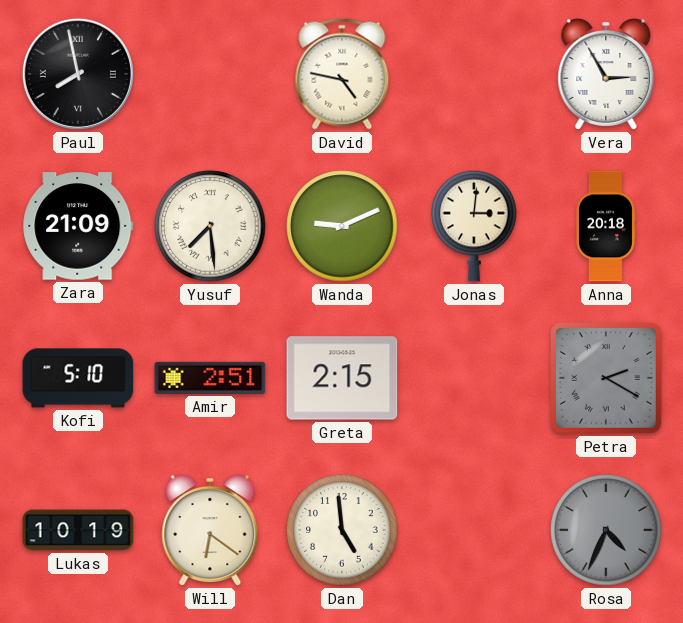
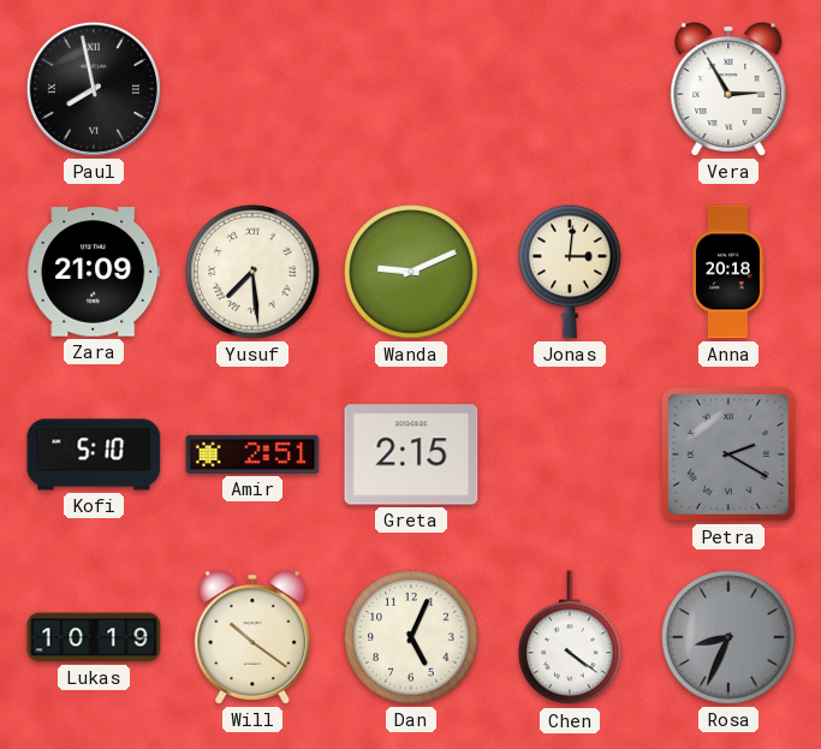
David: 4:47 -> none
Will: 6:21 -> 10:21
Dan: 4:59 -> 5:04
Chen: none -> 4:21
Rosa: 4:34 -> 8:34
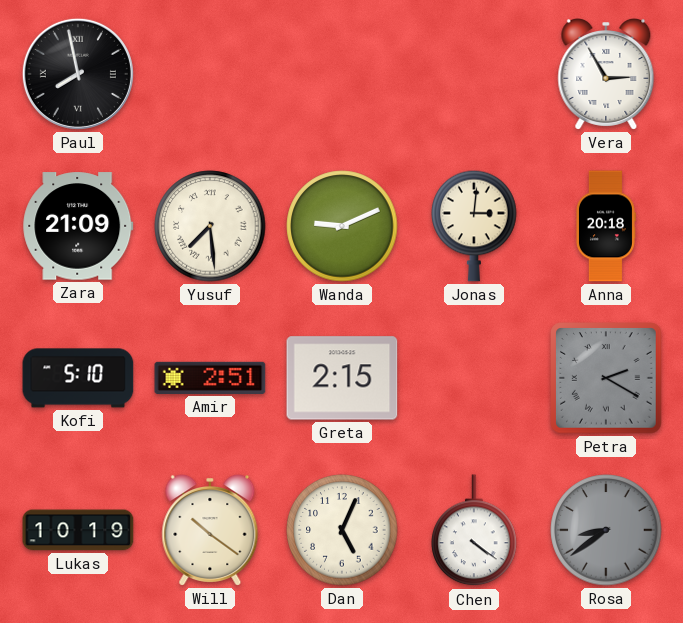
Rosa: 8:34 -> 8:39
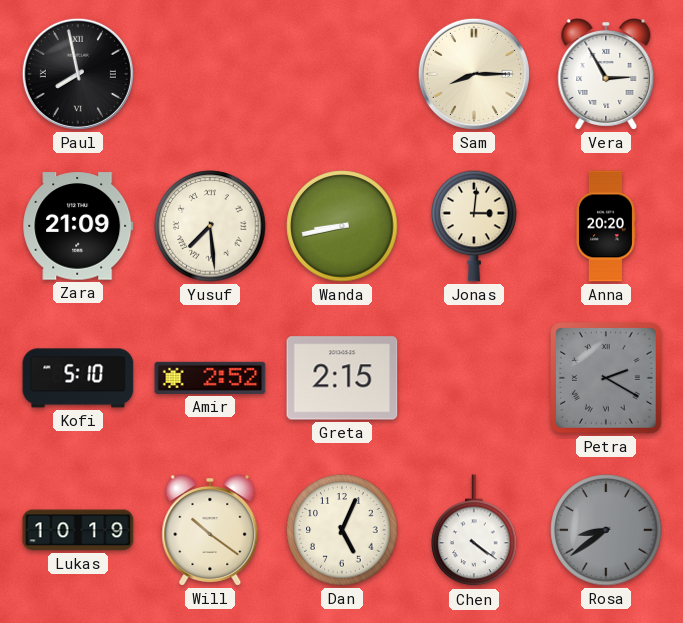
Sam: none -> 8:15
Wanda: 9:11 -> 8:43
Anna: 20:18 -> 20:20
Amir: 2:51 -> 2:52
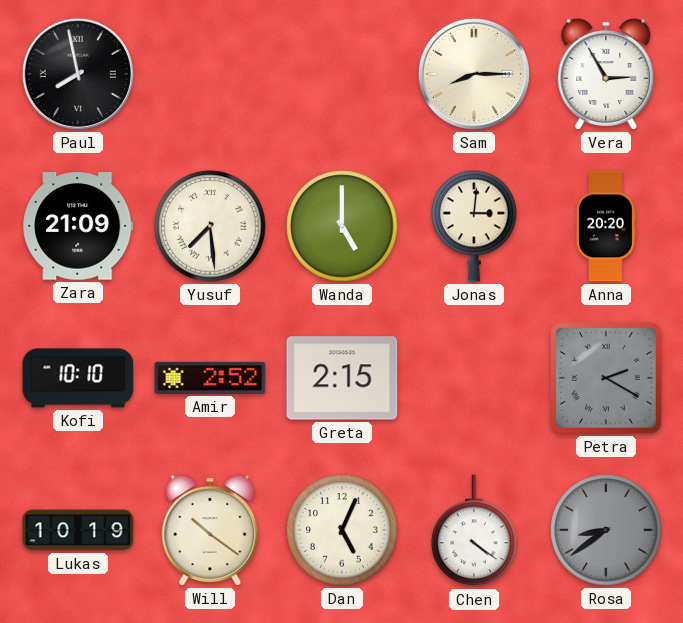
Wanda: 8:43 -> 5:00
Kofi: 5:10 -> 10:10
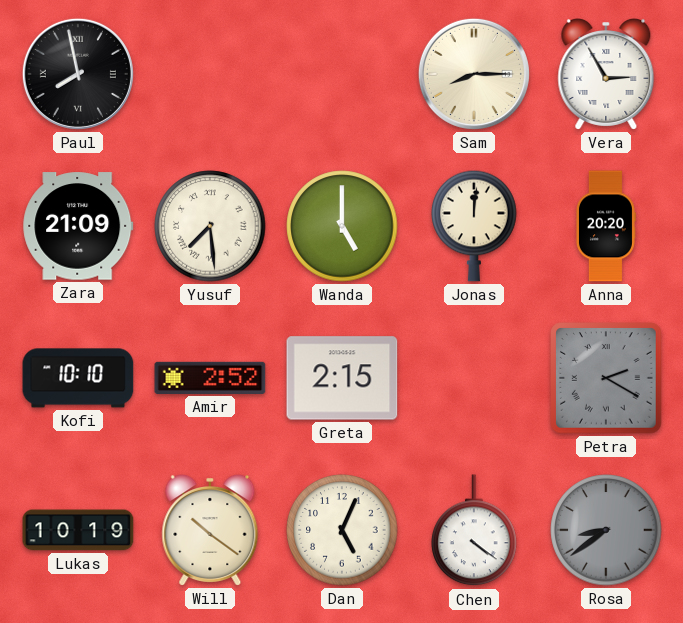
Jonas: 3:01 -> 12:01
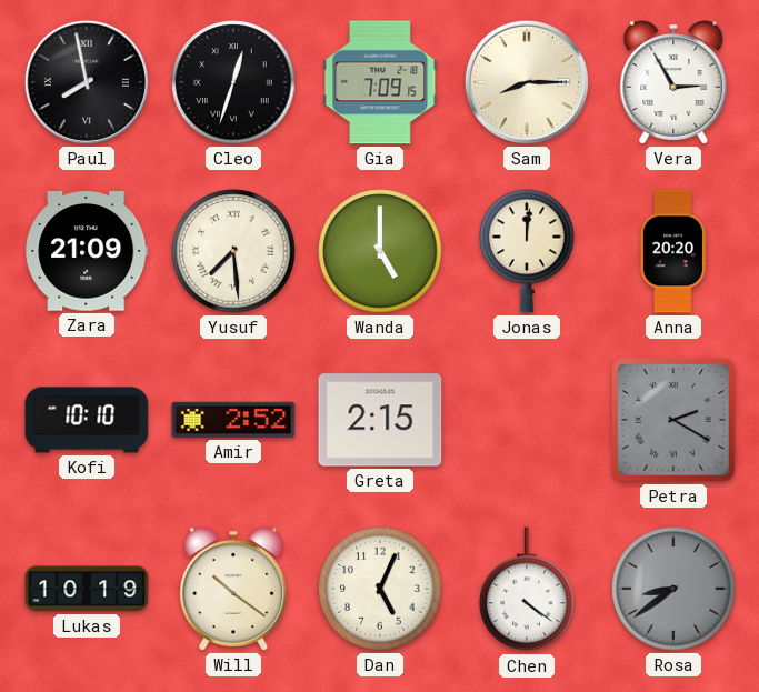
Cleo: none -> 12:33
Gia: none -> 7:09
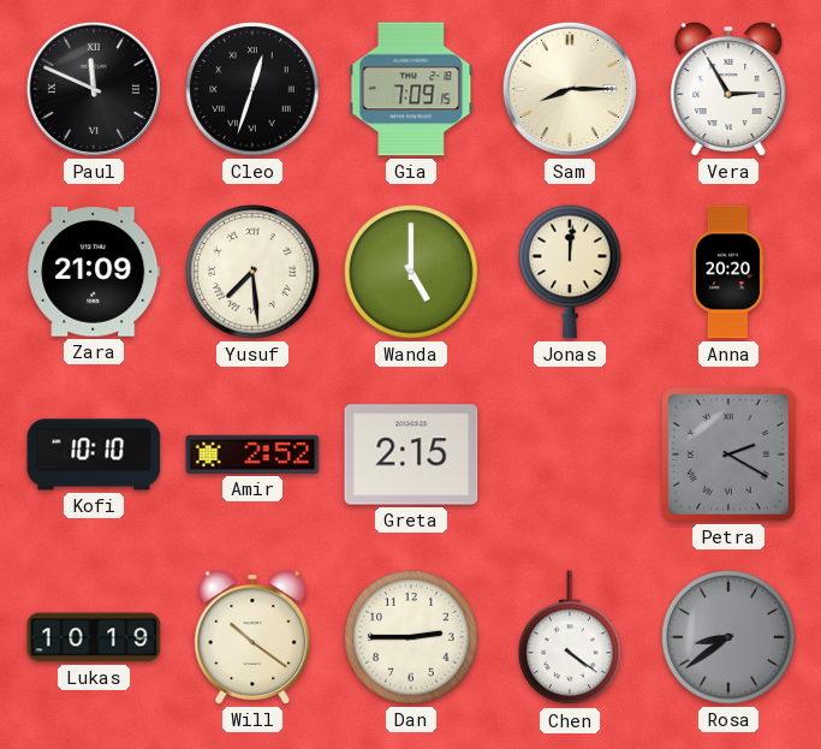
Paul: 7:58 -> 11:49
Dan: 5:04 -> 2:45
